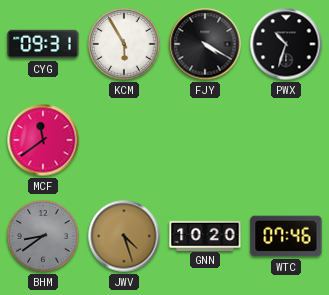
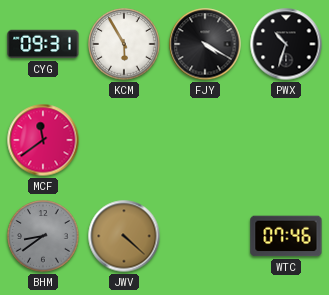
JWV: 4:27 -> 4:22
GNN: 10:20 -> none
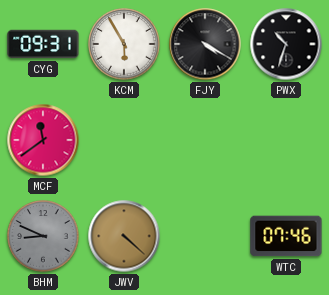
BHM: 8:39 -> 8:49
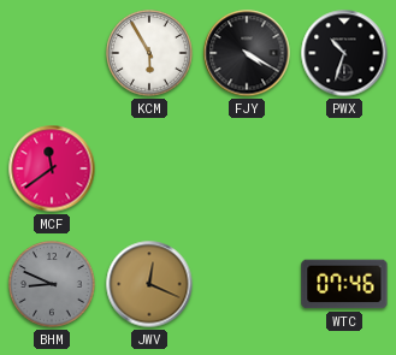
CYG: 09:31 -> none
JWV: 4:22 -> 12:19
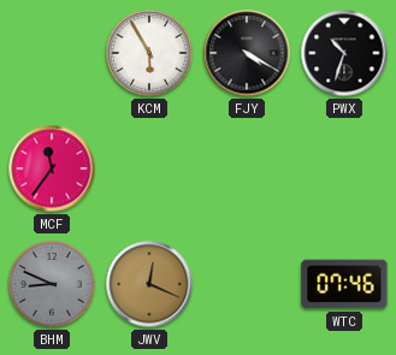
MCF: 11:39 -> 11:36
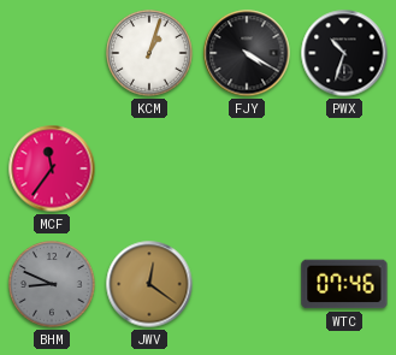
KCM: 5:55 -> 1:03
JWV: 12:19 -> 12:21
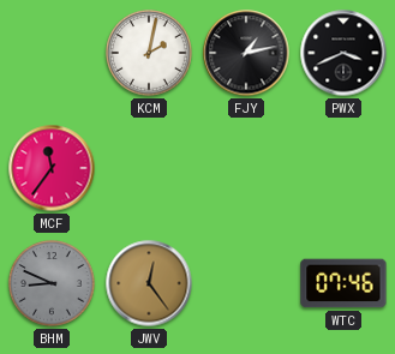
KCM: 1:03 -> 2:02
FJY: 4:20 -> 1:13
PWX: 10:33 -> 3:41
JWV: 12:21 -> 12:24
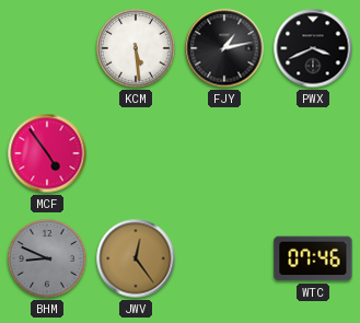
KCM: 2:02 -> 5:29
MCF: 11:36 -> 4:54
